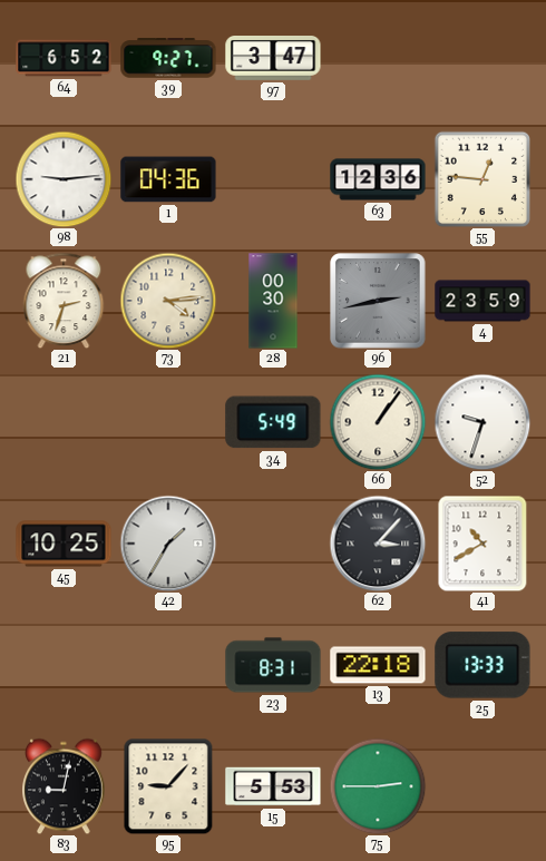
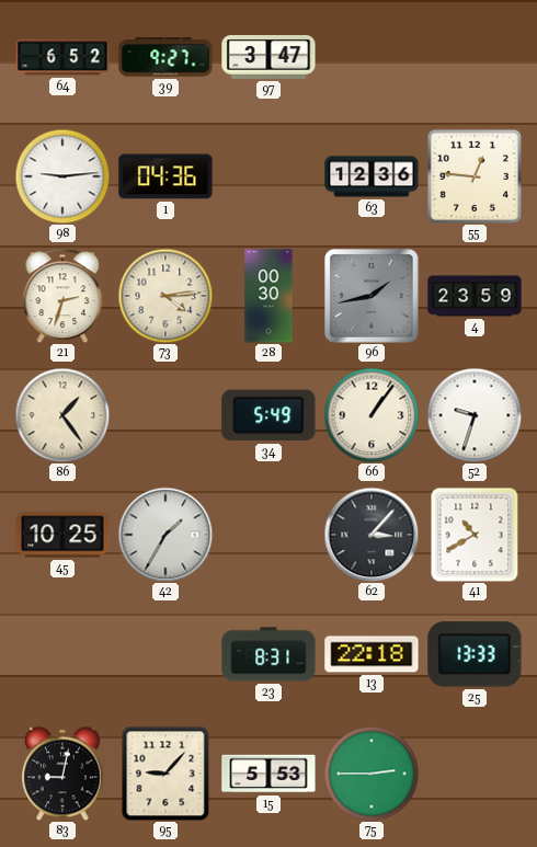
96: 2:43 -> 1:43
86: none -> 1:24
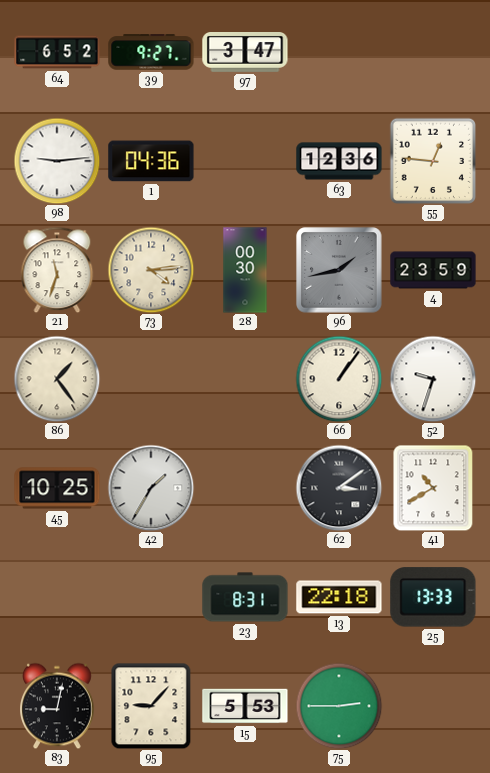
21: 2:33 -> 11:33
34: 5:49 -> none
62: 3:07 -> 3:09
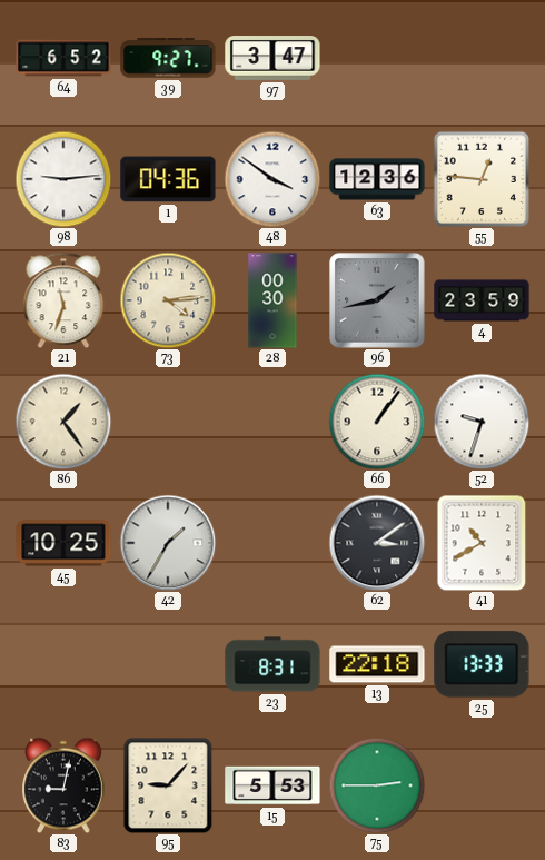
48: none -> 3:51
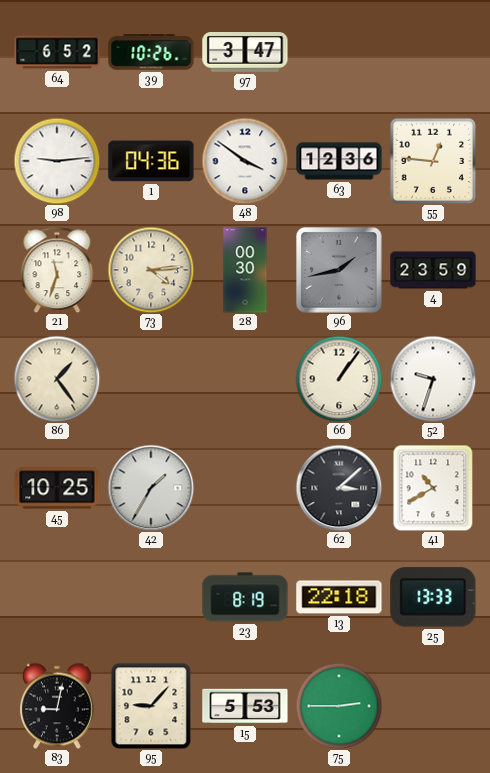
39: 9:27 -> 10:26
62: 3:09 -> 3:08
23: 8:31 -> 8:19
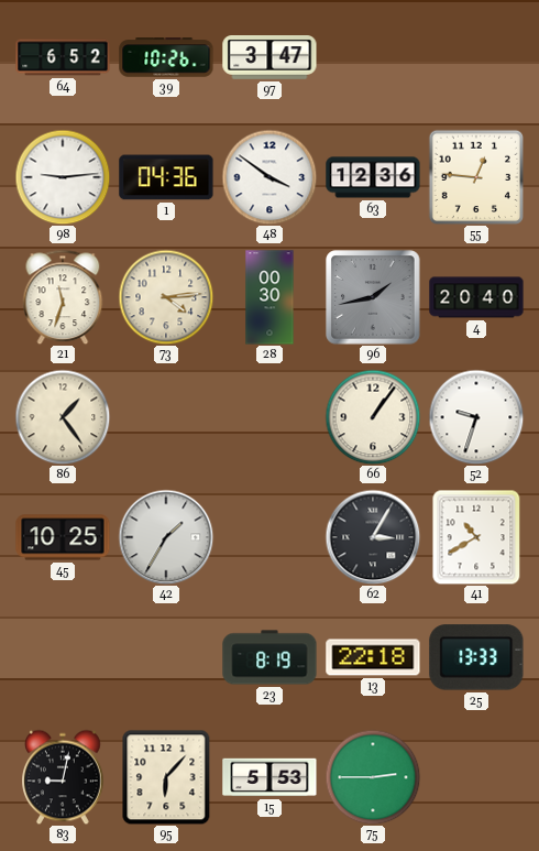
4: 23:59 -> 20:40
62: 3:08 -> 3:05
95: 9:07 -> 6:07
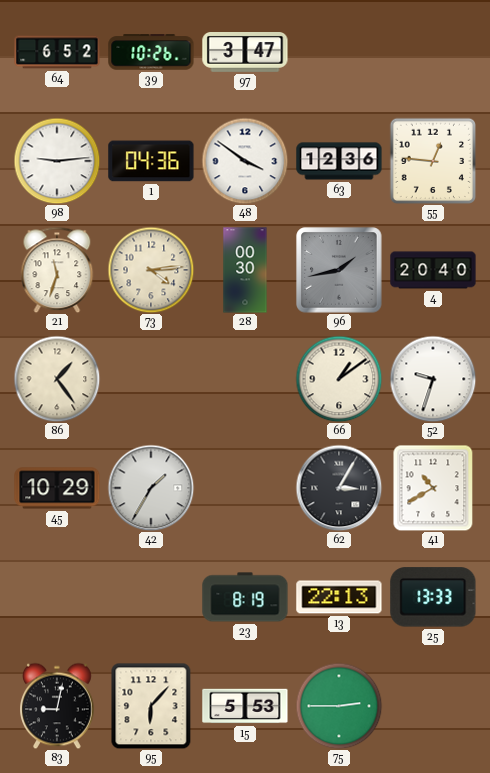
66: 1:06 -> 1:09
45: 10:25 -> 10:29
13: 22:18 -> 22:13
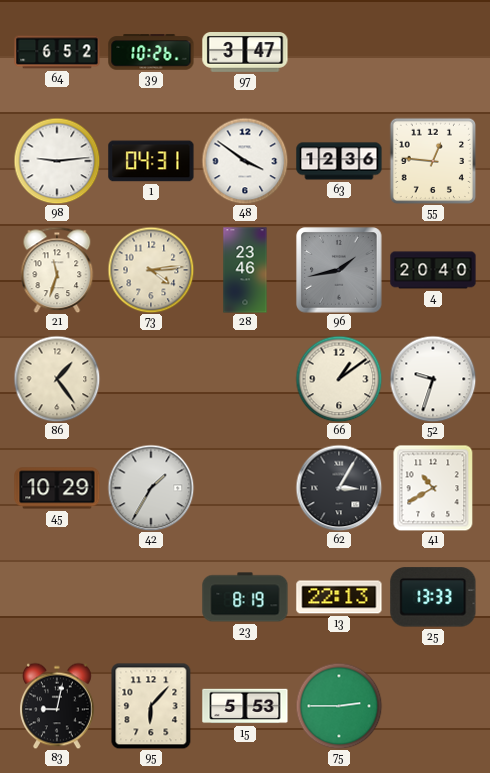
1: 04:36 -> 04:31
28: 00:30 -> 23:46
